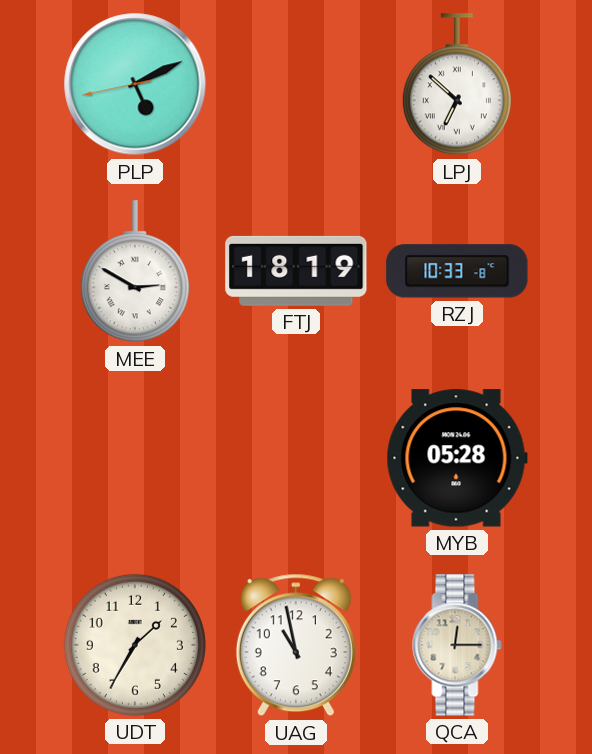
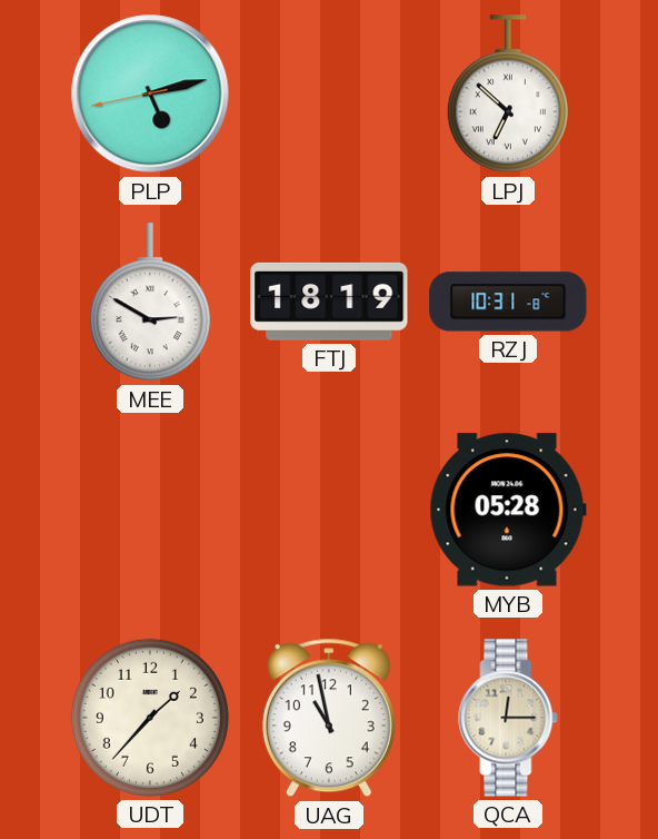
PLP: 5:10 -> 5:12
RZJ: 10:33 -> 10:31
UDT: 1:35 -> 1:37
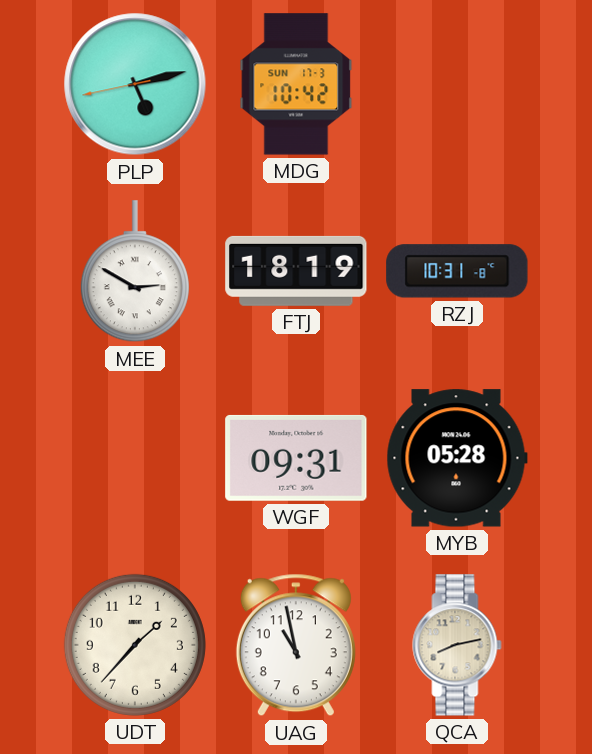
MDG: none -> 10:42
LPJ: 6:52 -> none
WGF: none -> 09:31
QCA: 12:15 -> 8:13
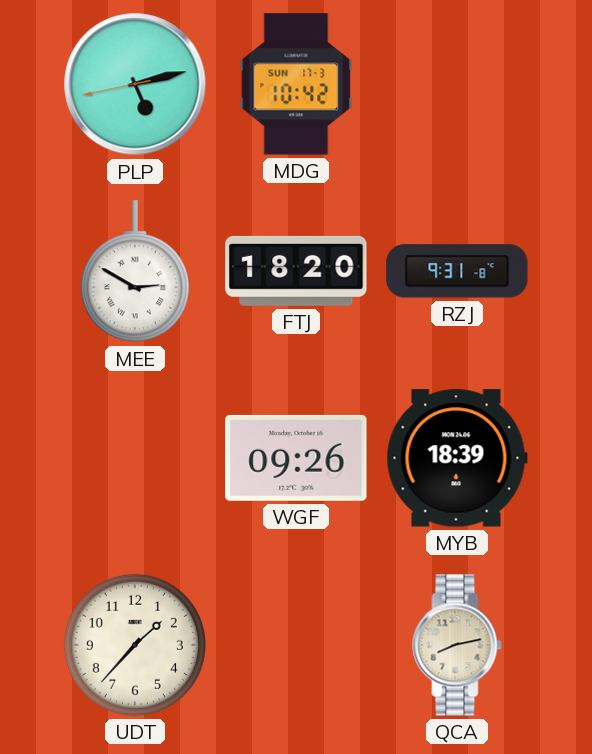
FTJ: 18:19 -> 18:20
RZJ: 10:31 -> 9:31
WGF: 09:31 -> 09:26
MYB: 05:28 -> 18:39
UAG: 10:58 -> none
